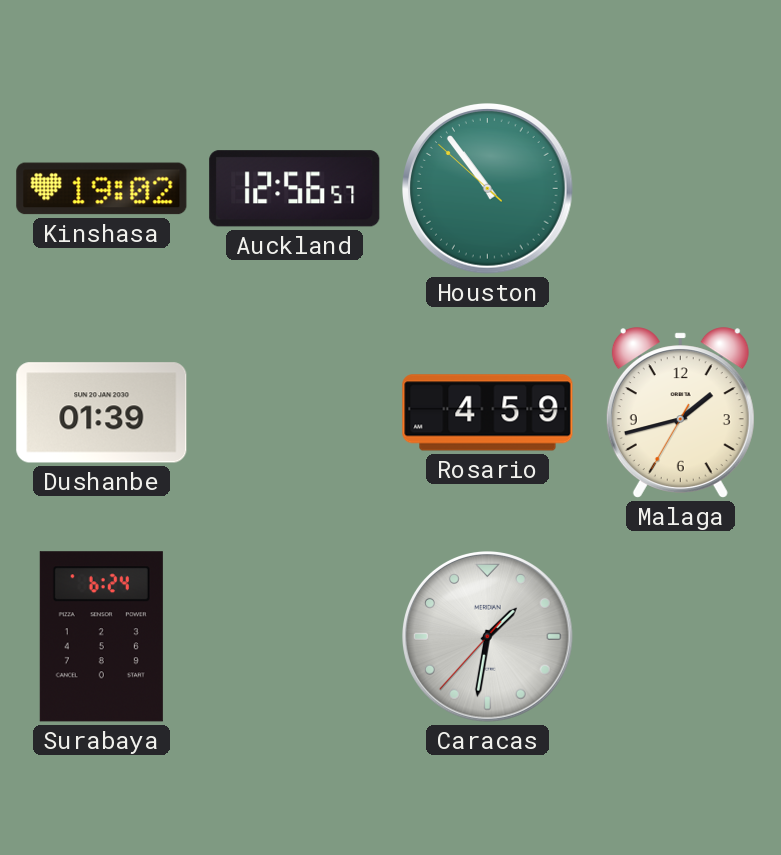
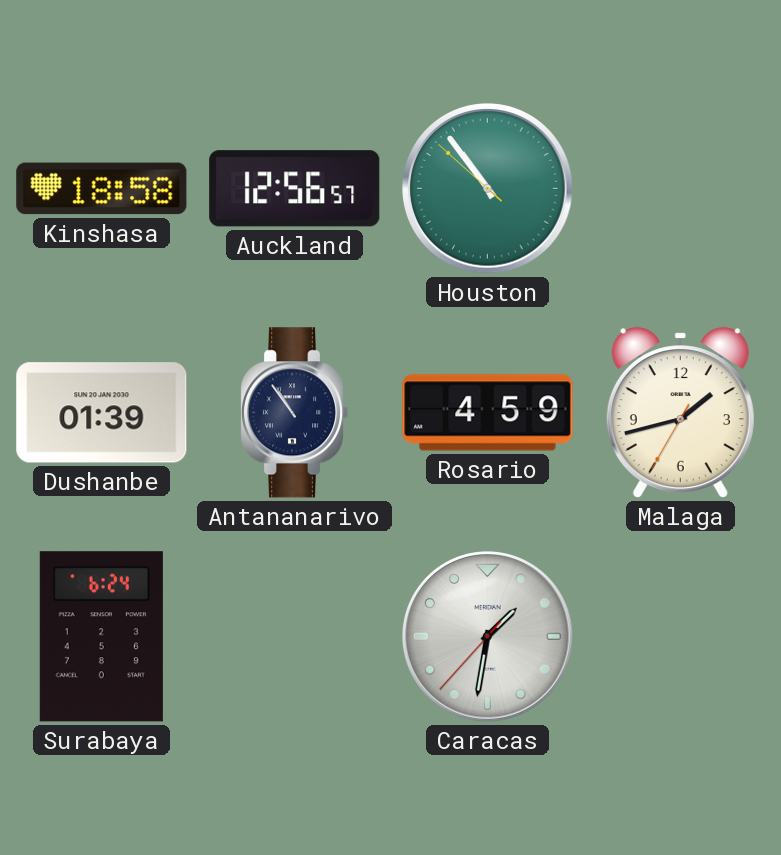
Kinshasa: 19:02 -> 18:58
Antananarivo: none -> 10:54
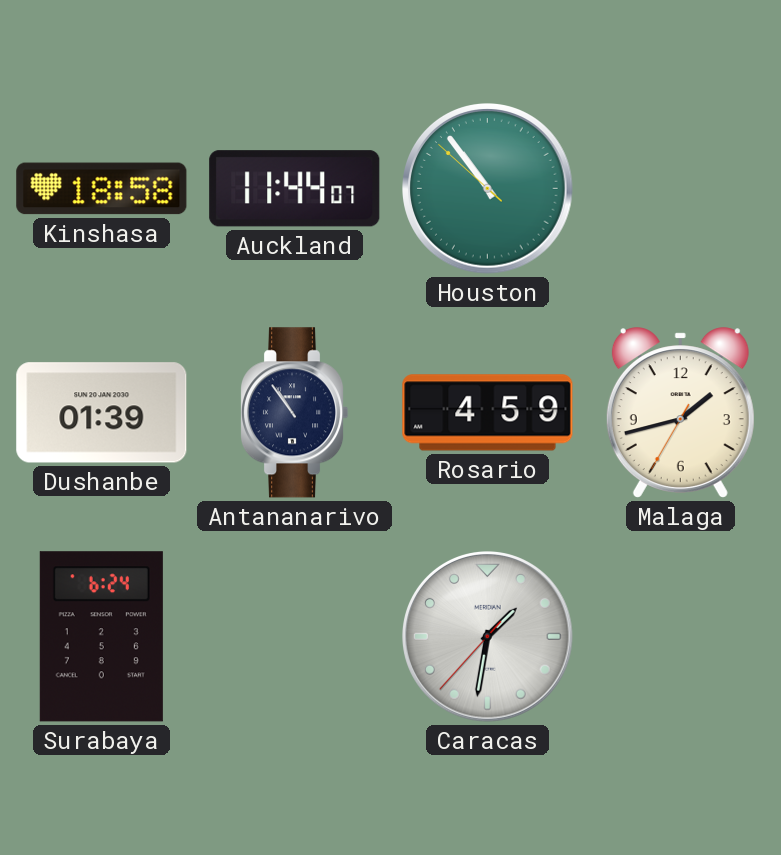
Auckland: 12:56 -> 11:44
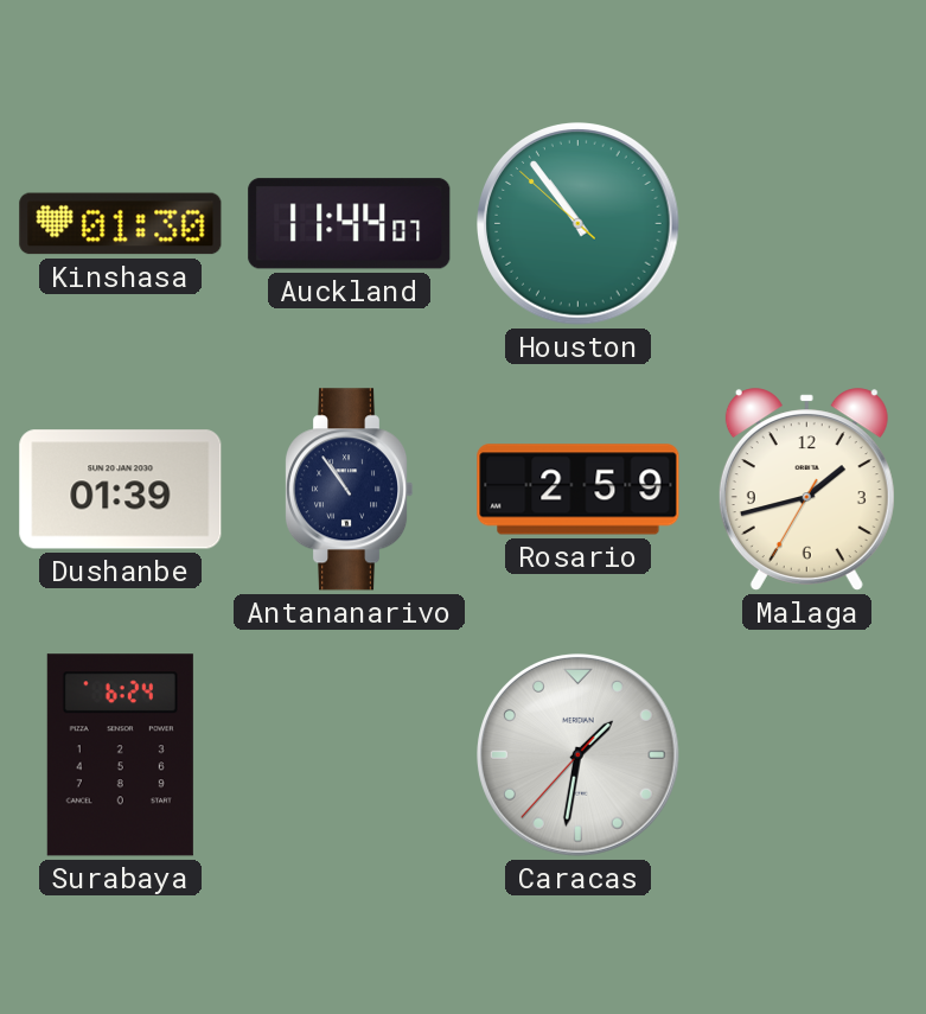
Kinshasa: 18:58 -> 01:30
Rosario: 4:59 -> 2:59
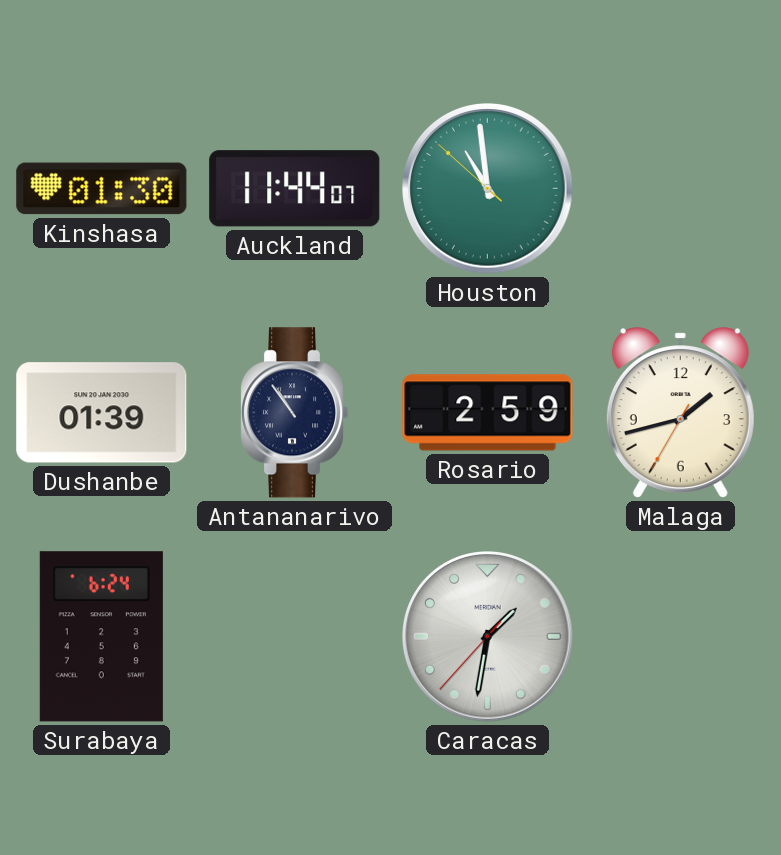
Houston: 10:53 -> 10:58
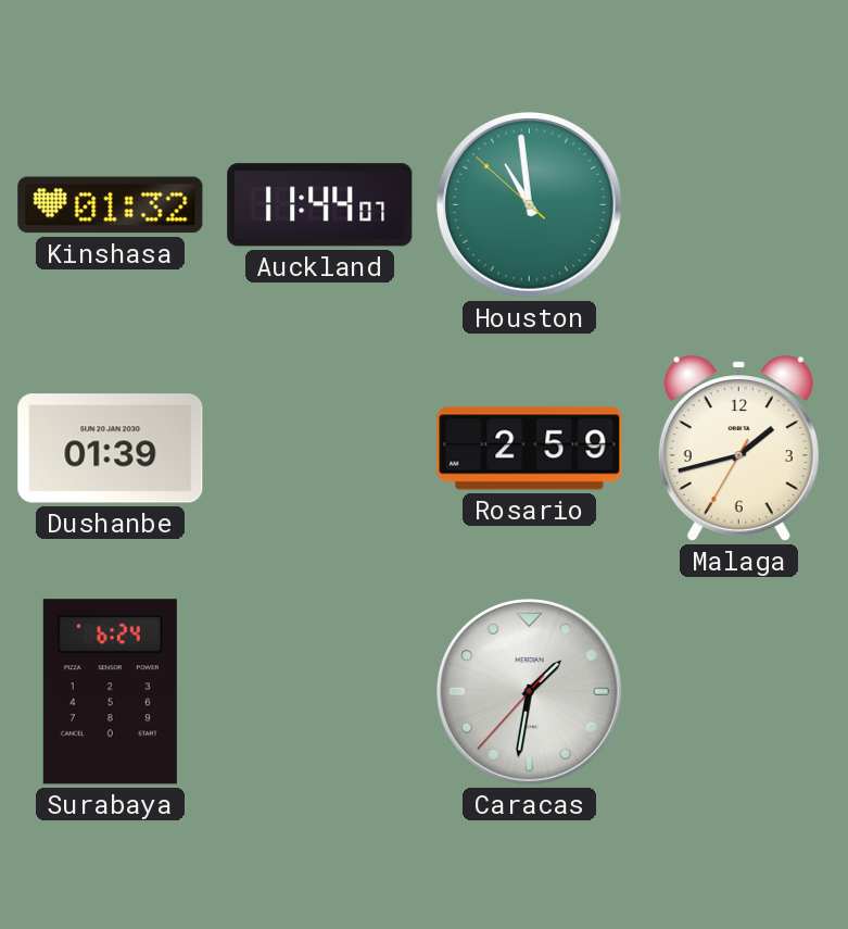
Kinshasa: 01:30 -> 01:32
Antananarivo: 10:54 -> none
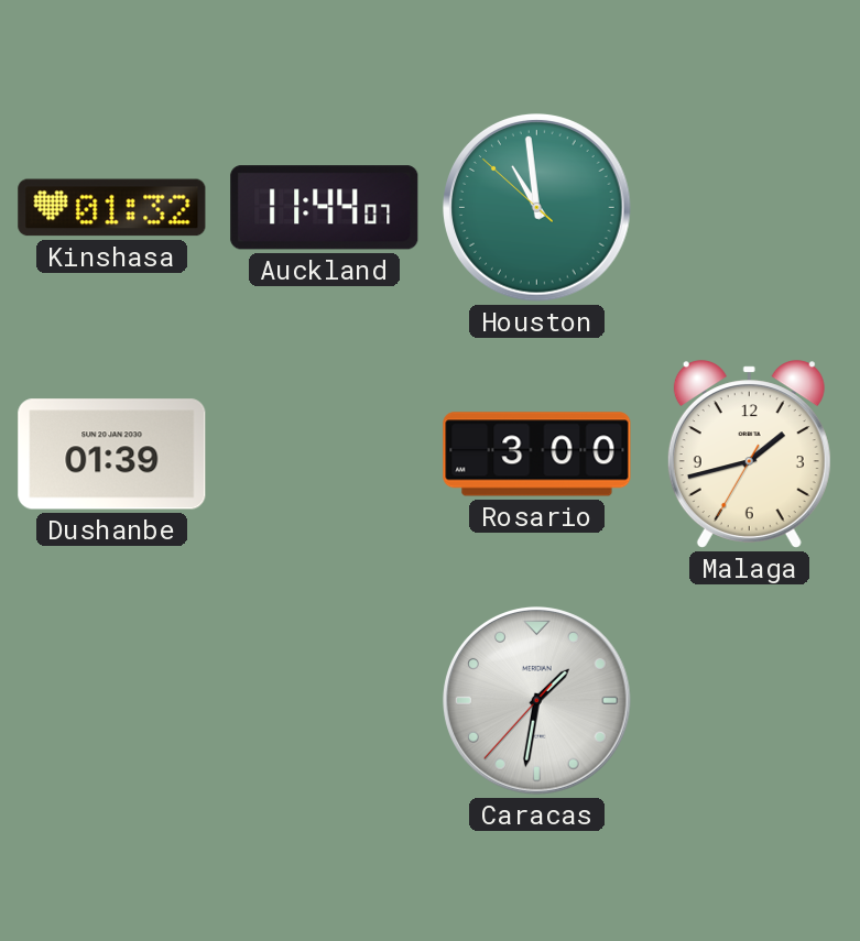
Rosario: 2:59 -> 3:00
Surabaya: 6:24 -> none
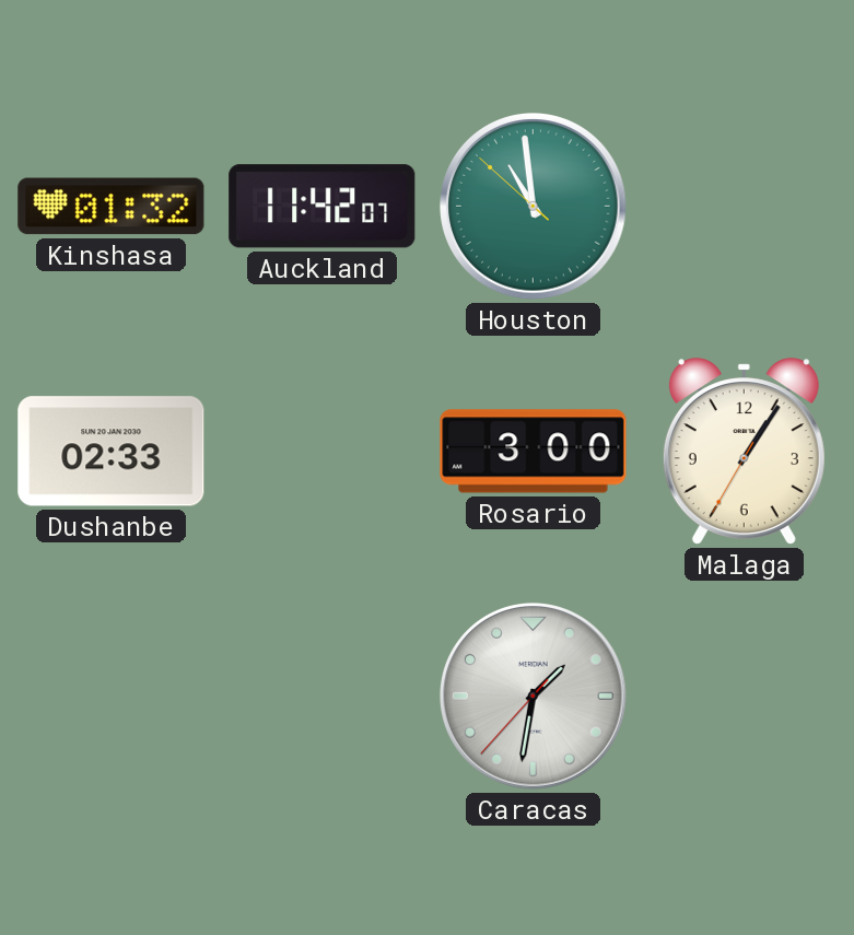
Auckland: 11:44 -> 11:42
Dushanbe: 01:39 -> 02:33
Malaga: 1:42 -> 1:05
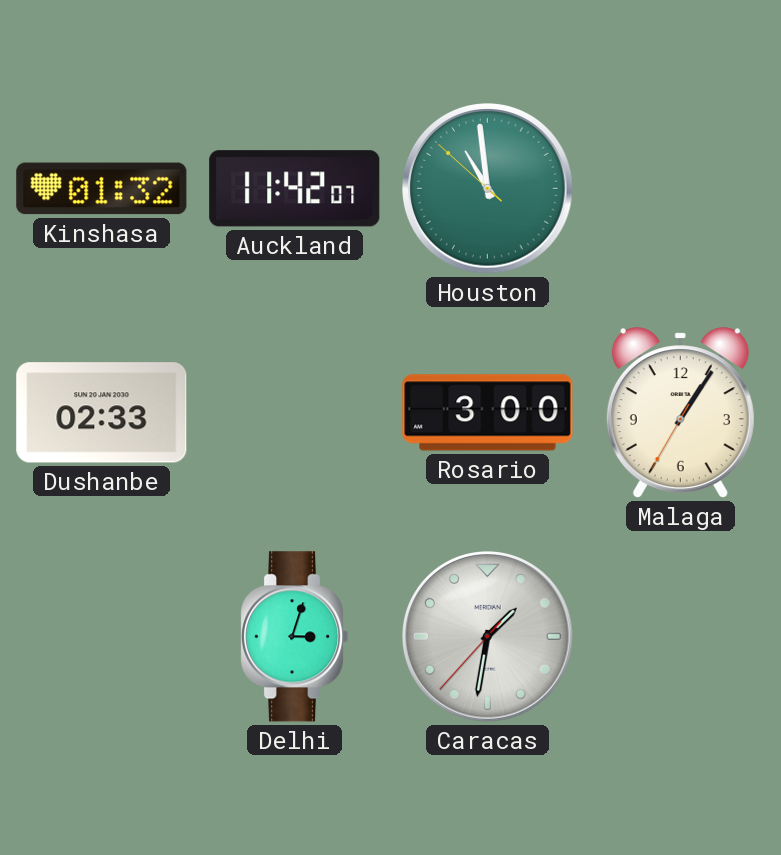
Delhi: none -> 3:03
